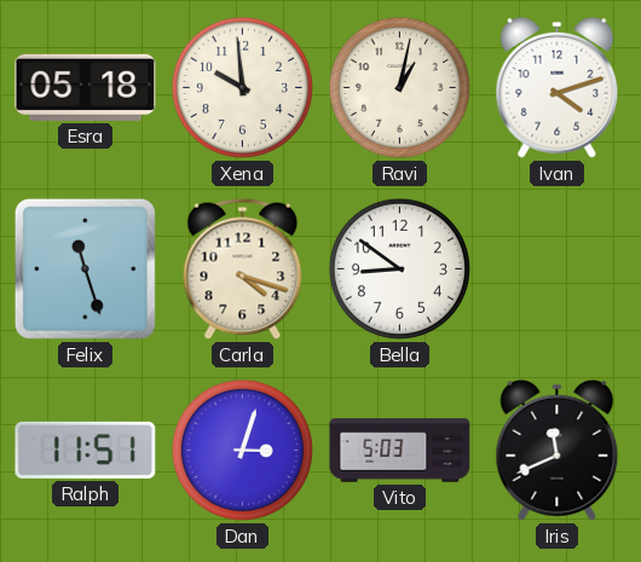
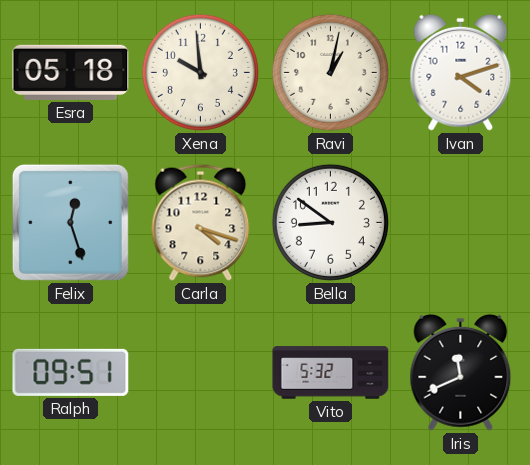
Felix: 11:27 -> 12:27
Ralph: 11:51 -> 09:51
Dan: 3:03 -> none
Vito: 5:03 -> 5:32
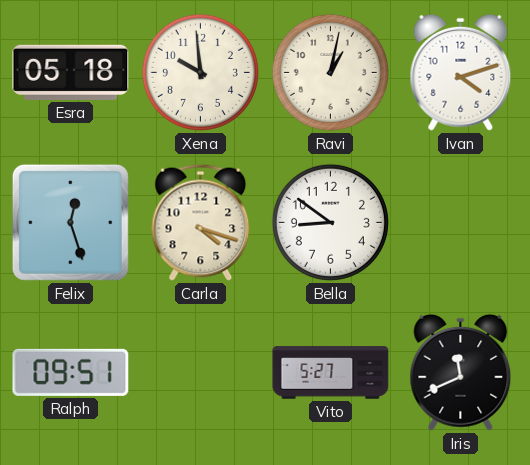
Vito: 5:32 -> 5:27
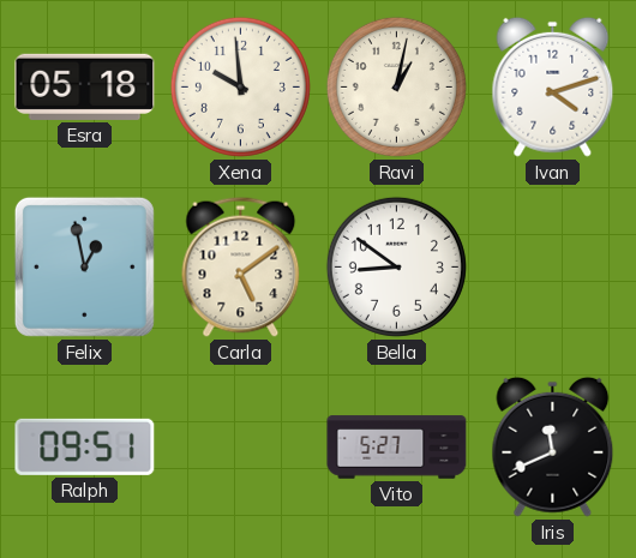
Felix: 12:27 -> 12:58
Carla: 4:18 -> 5:09
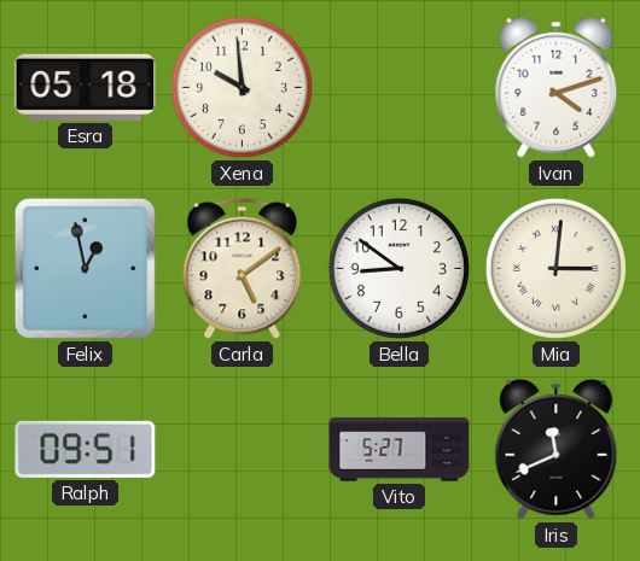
Ravi: 1:02 -> none
Mia: none -> 3:01
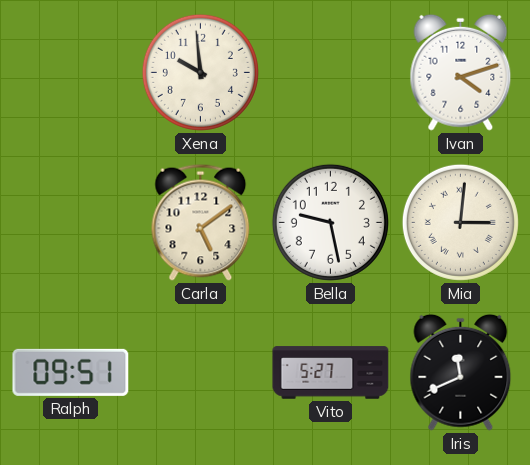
Esra: 05:18 -> none
Felix: 12:58 -> none
Bella: 8:51 -> 9:28
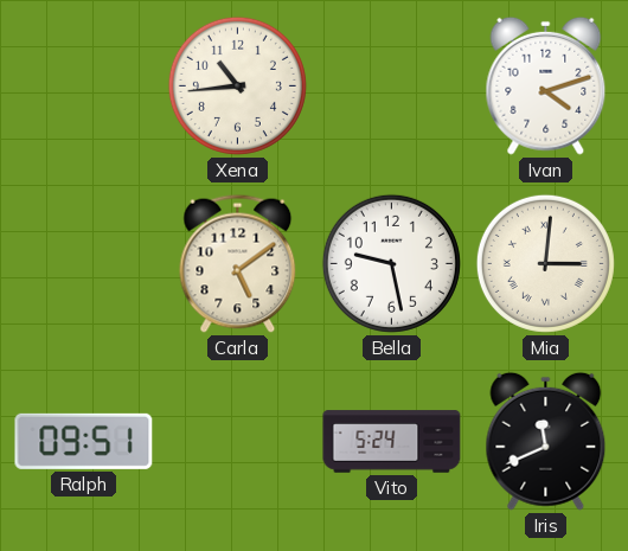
Xena: 9:59 -> 10:44
Vito: 5:27 -> 5:24
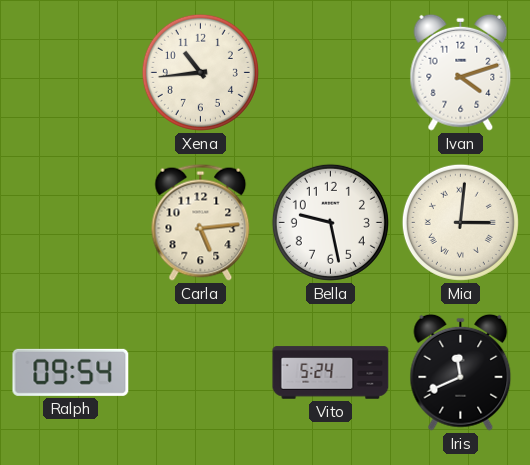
Carla: 5:09 -> 5:14
Ralph: 09:51 -> 09:54
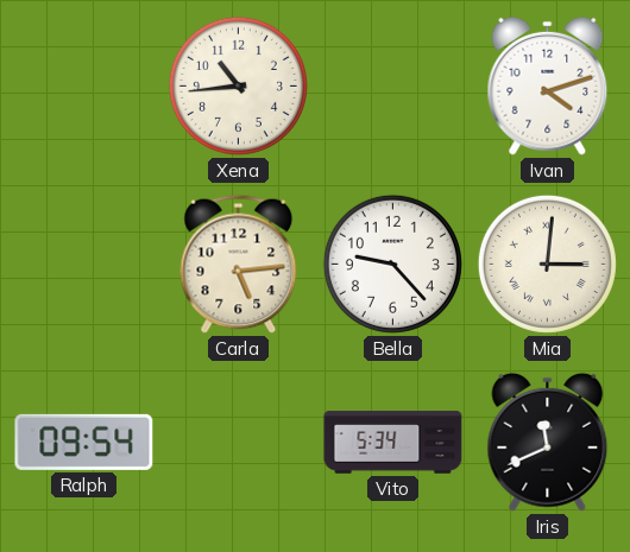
Bella: 9:28 -> 9:23
Vito: 5:24 -> 5:34
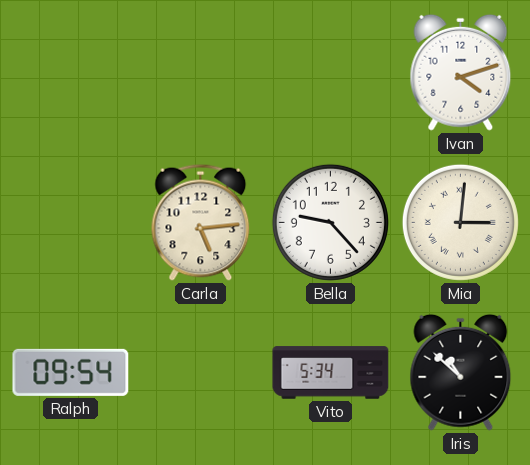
Xena: 10:44 -> none
Iris: 11:41 -> 10:52
